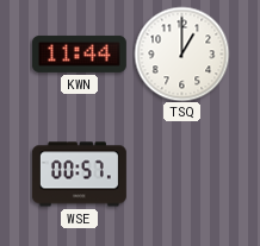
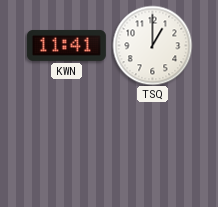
KWN: 11:44 -> 11:41
WSE: 00:57 -> none
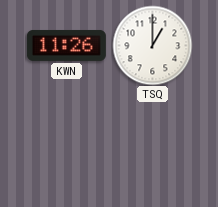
KWN: 11:41 -> 11:26
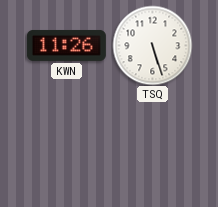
TSQ: 1:00 -> 5:27
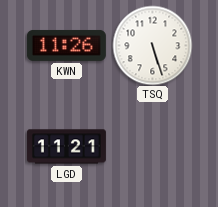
LGD: none -> 11:21
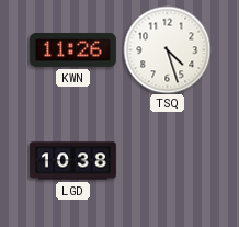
TSQ: 5:27 -> 4:27
LGD: 11:21 -> 10:38
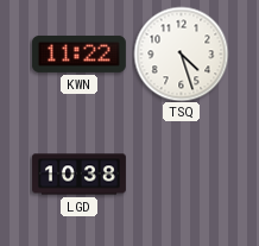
KWN: 11:26 -> 11:22
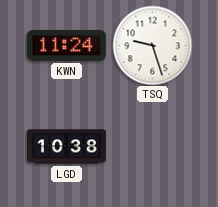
KWN: 11:22 -> 11:24
TSQ: 4:27 -> 9:27
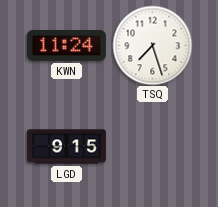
TSQ: 9:27 -> 7:27
LGD: 10:38 -> 9:15
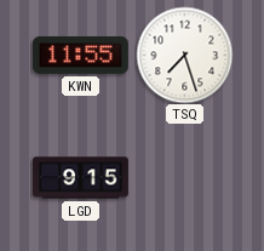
KWN: 11:24 -> 11:55
